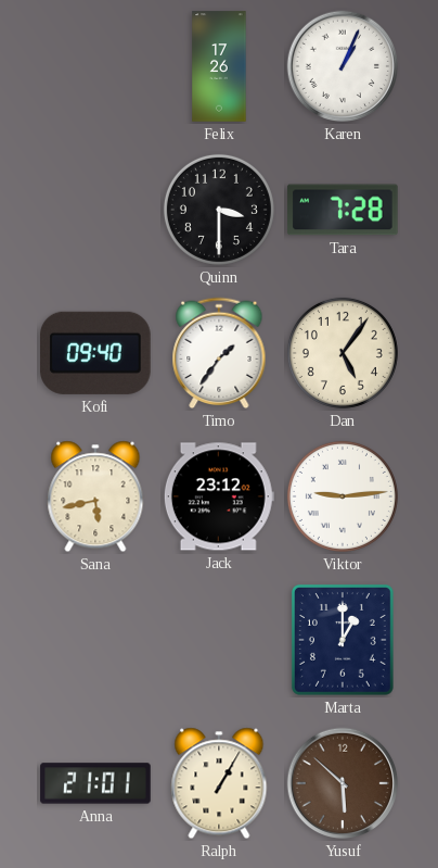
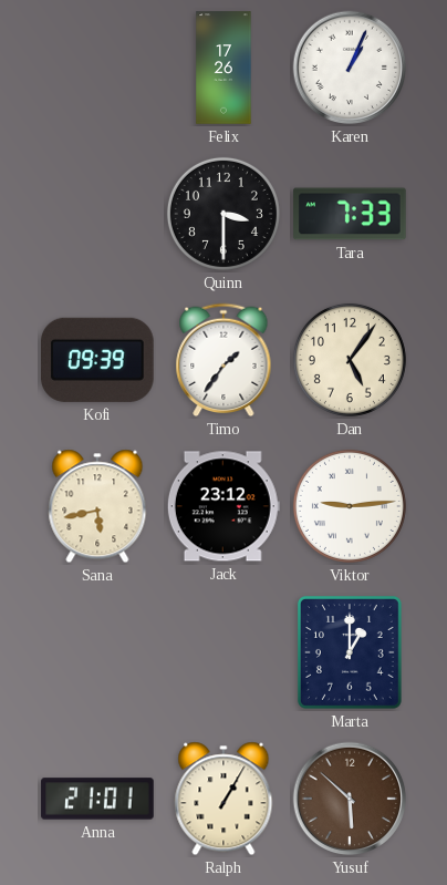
Tara: 7:28 -> 7:33
Kofi: 09:40 -> 09:39
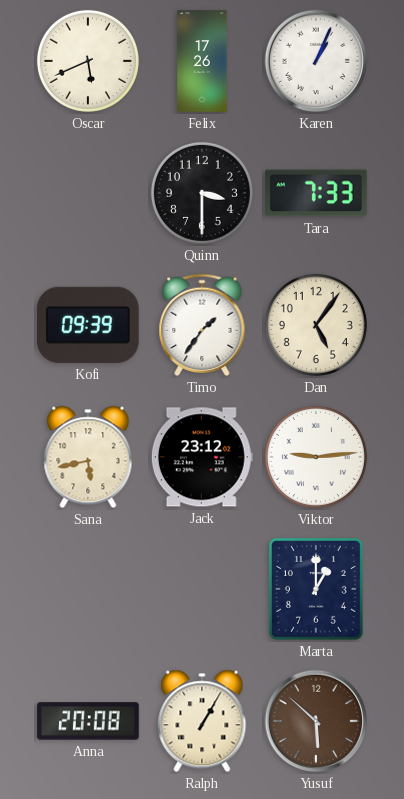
Oscar: none -> 5:41
Anna: 21:01 -> 20:08
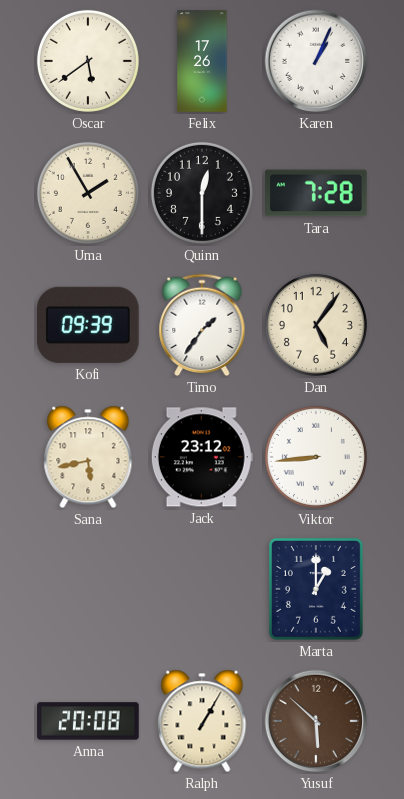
Oscar: 5:41 -> 5:39
Uma: none -> 1:55
Quinn: 3:30 -> 12:30
Tara: 7:33 -> 7:28
Viktor: 9:14 -> 8:44
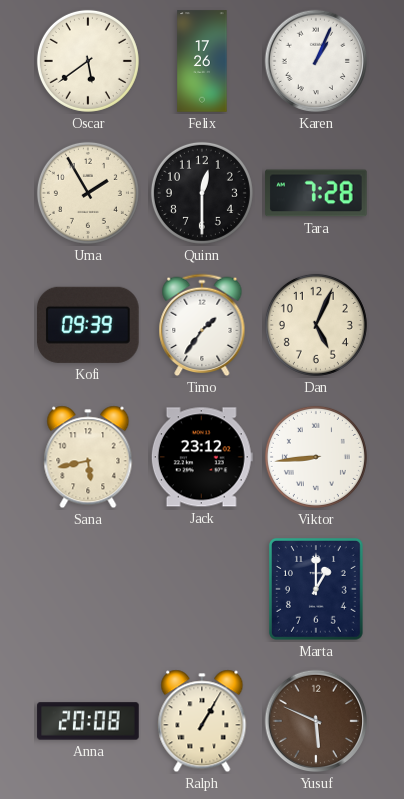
Dan: 5:06 -> 5:04
Yusuf: 5:52 -> 5:49
